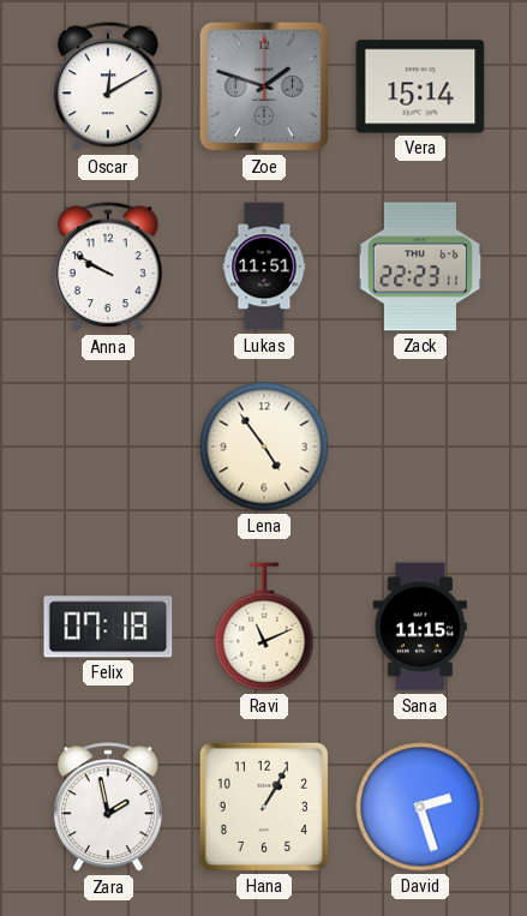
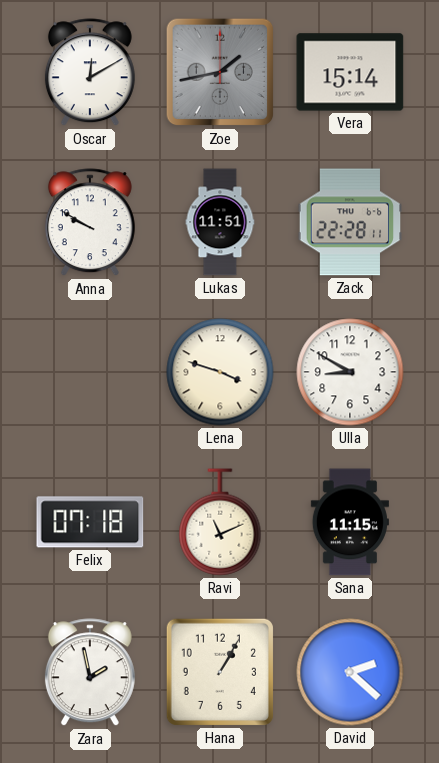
Zoe: 1:48 -> 1:43
Zack: 22:23 -> 22:28
Lena: 4:54 -> 3:48
Ulla: none -> 8:50
David: 2:27 -> 2:22
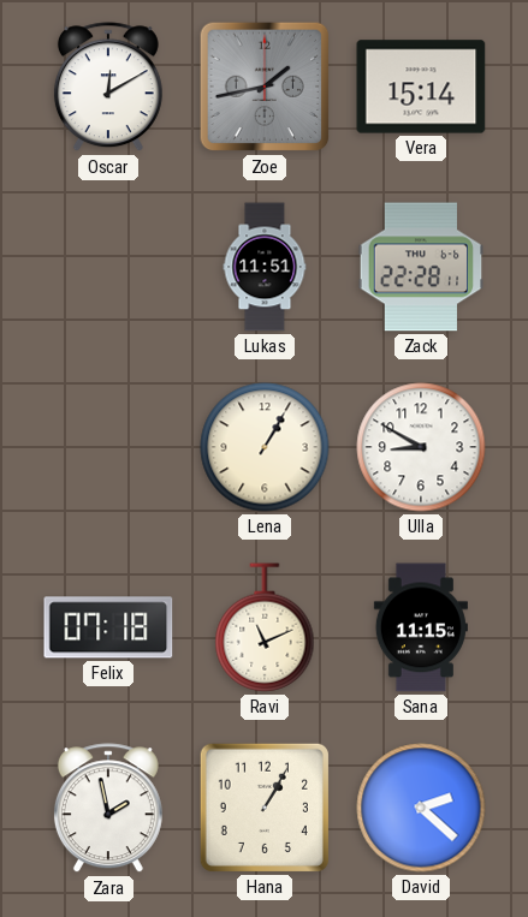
Anna: 9:50 -> none
Lena: 3:48 -> 1:05
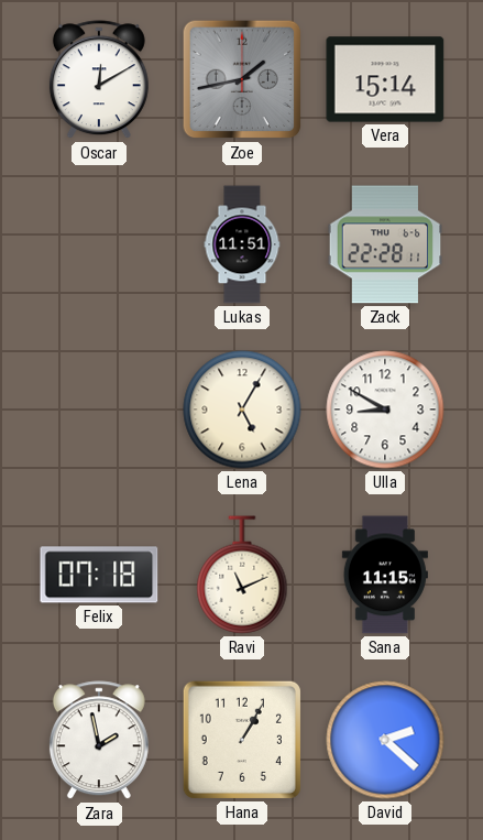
Lena: 1:05 -> 5:05
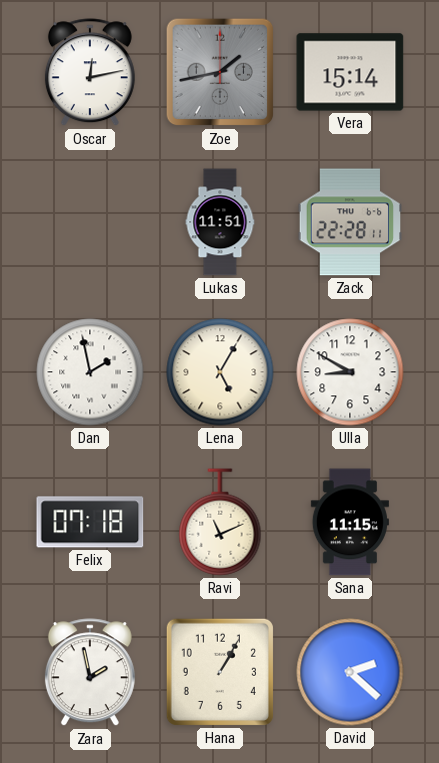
Oscar: 12:10 -> 12:13
Dan: none -> 1:58
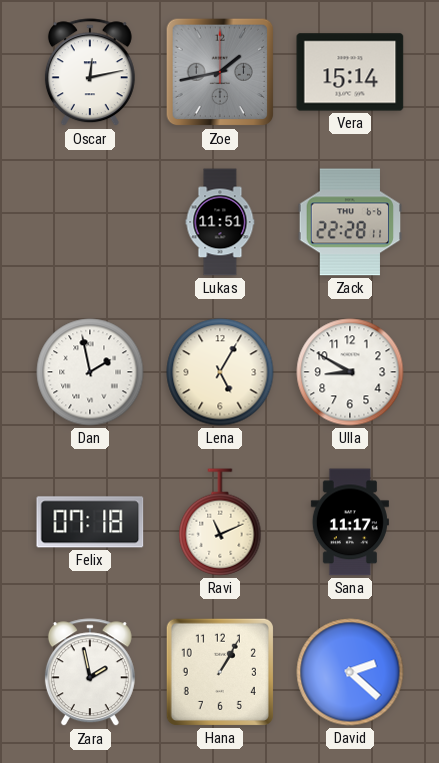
Sana: 11:15 -> 11:17
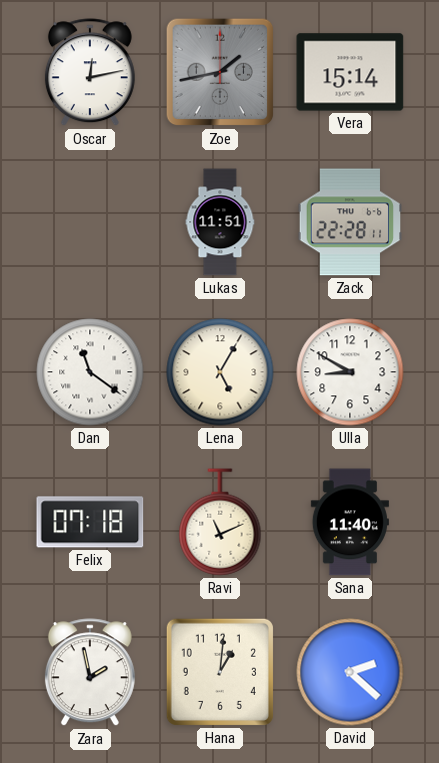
Dan: 1:58 -> 11:21
Sana: 11:17 -> 11:40
Hana: 1:05 -> 1:01
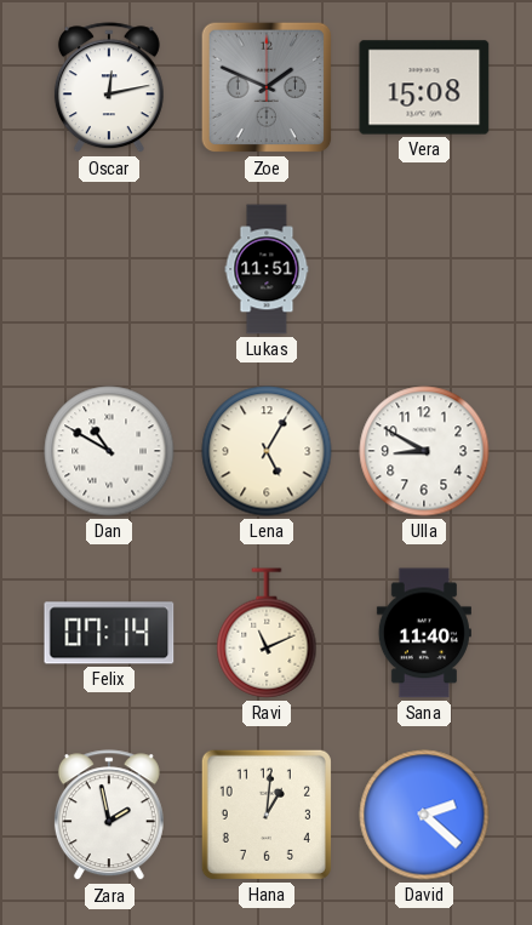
Zoe: 1:43 -> 1:49
Vera: 15:14 -> 15:08
Zack: 22:28 -> none
Dan: 11:21 -> 10:50
Felix: 07:18 -> 07:14
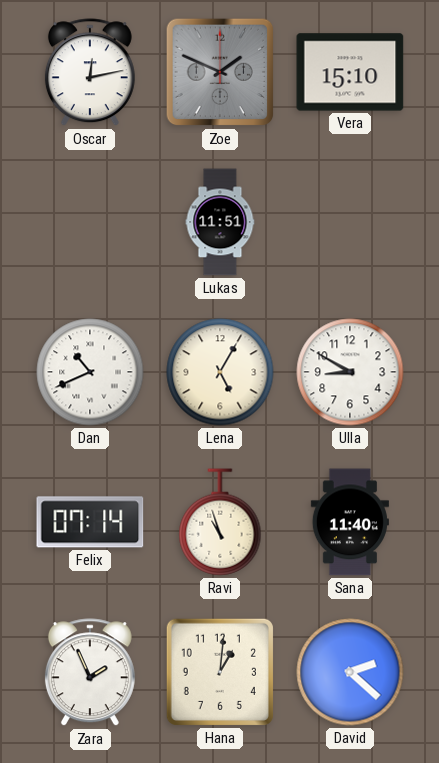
Vera: 15:08 -> 15:10
Dan: 10:50 -> 10:41
Ravi: 11:11 -> 10:57
Zara: 1:58 -> 1:56
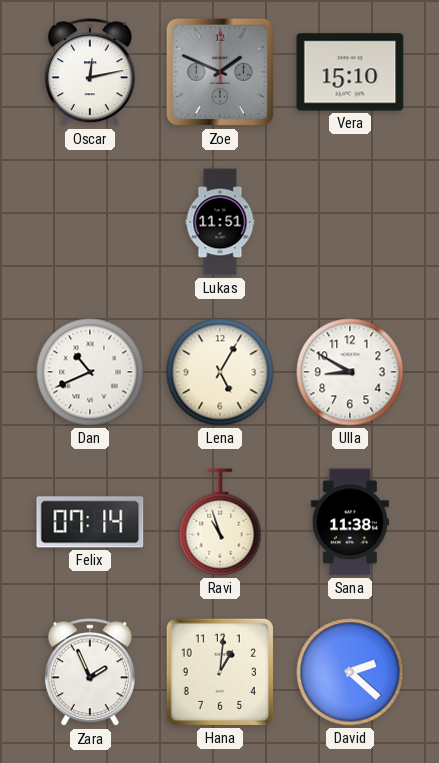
Sana: 11:40 -> 11:38
